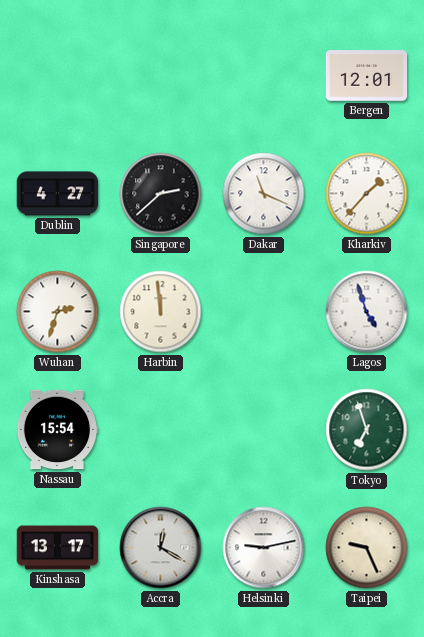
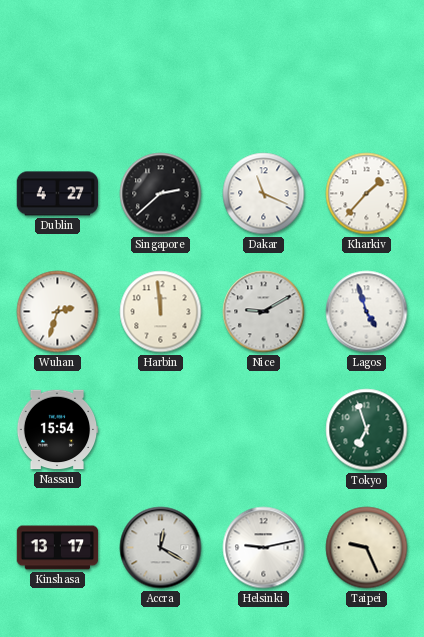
Bergen: 12:01 -> none
Nice: none -> 9:10
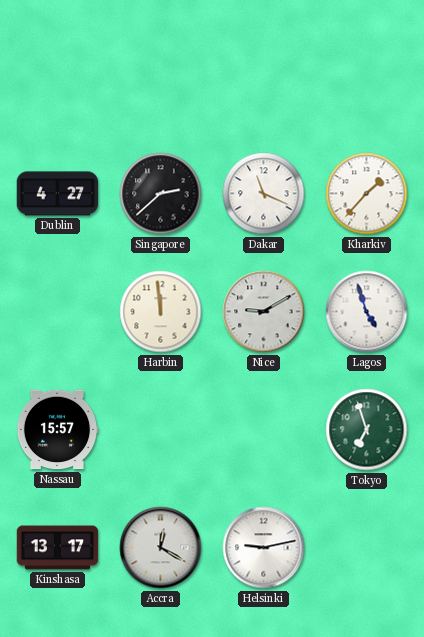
Wuhan: 2:33 -> none
Nassau: 15:54 -> 15:57
Taipei: 9:26 -> none
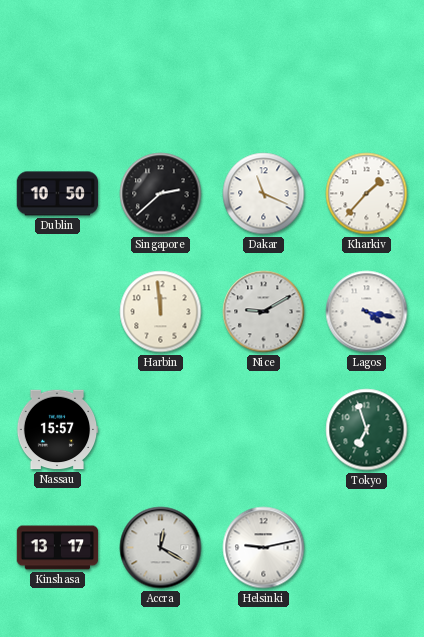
Dublin: 4:27 -> 10:50
Lagos: 4:57 -> 4:17
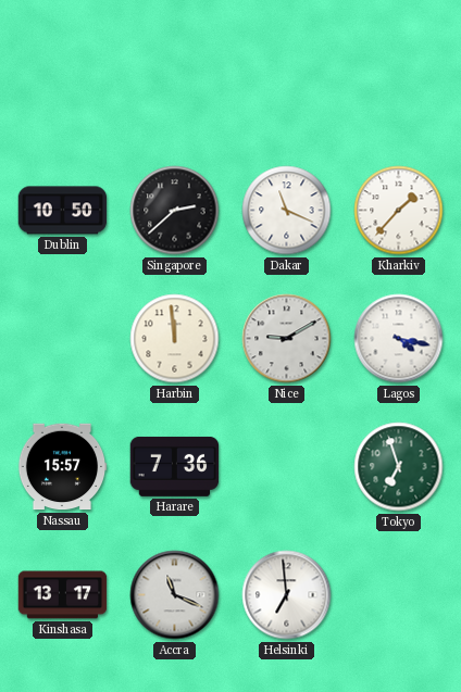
Harare: none -> 7:36
Accra: 12:20 -> 11:19
Helsinki: 9:13 -> 6:59
